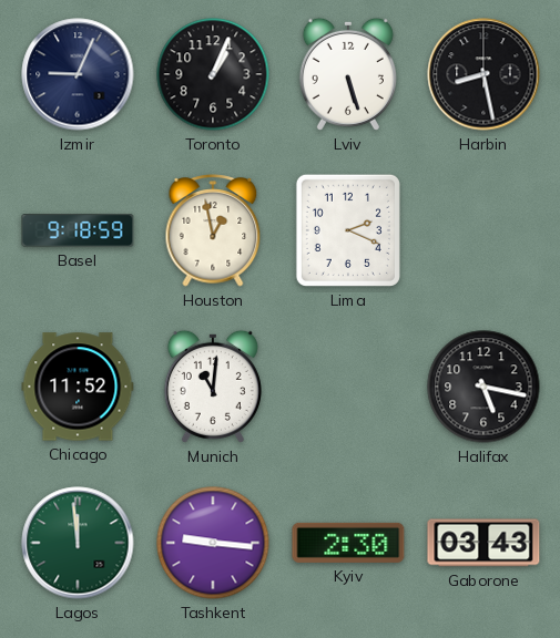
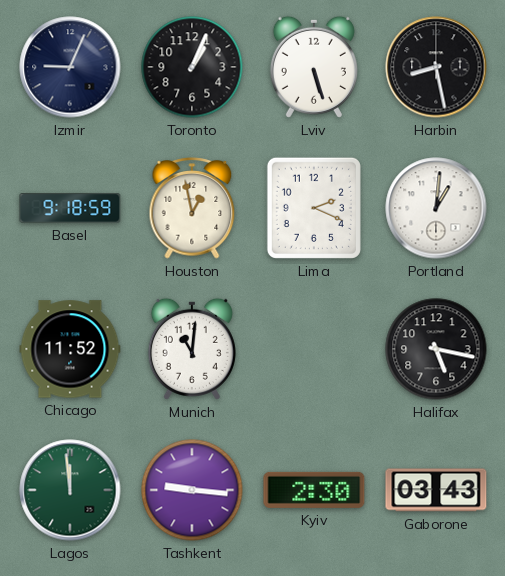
Portland: none -> 1:01
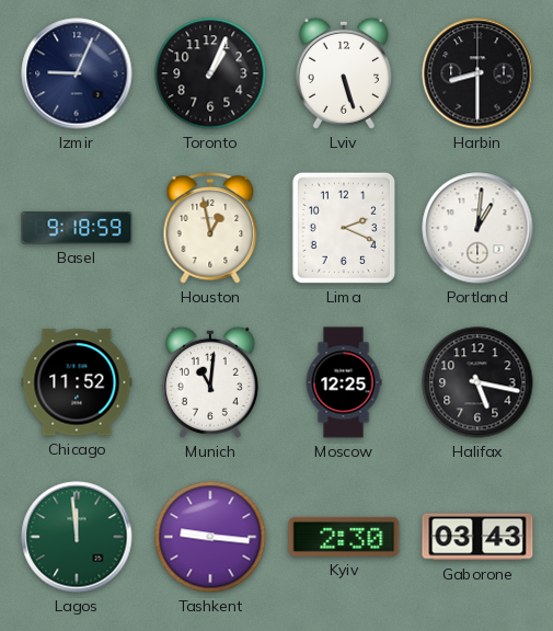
Harbin: 8:28 -> 8:30
Moscow: none -> 12:25
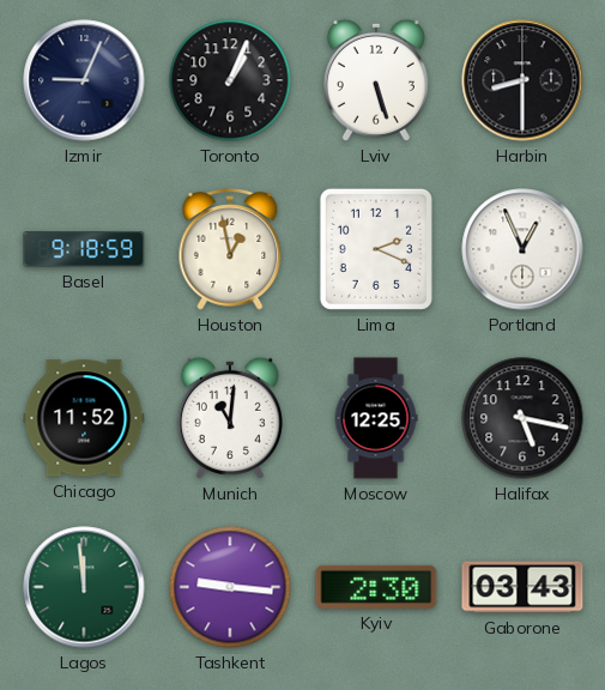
Portland: 1:01 -> 12:56
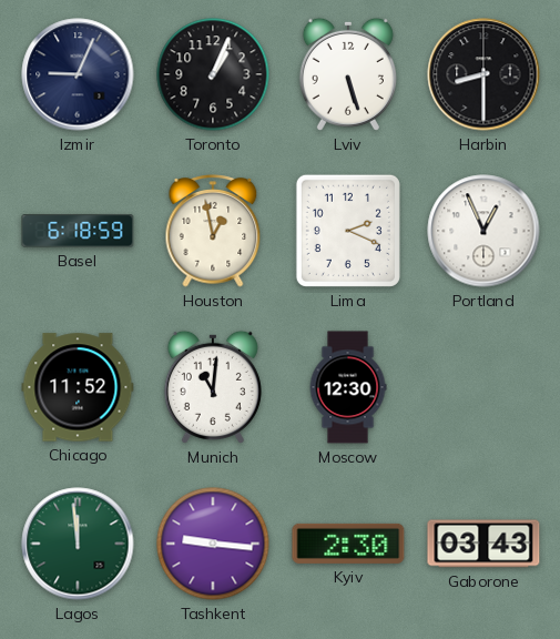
Basel: 9:18 -> 6:18
Moscow: 12:25 -> 12:30
Halifax: 5:17 -> none
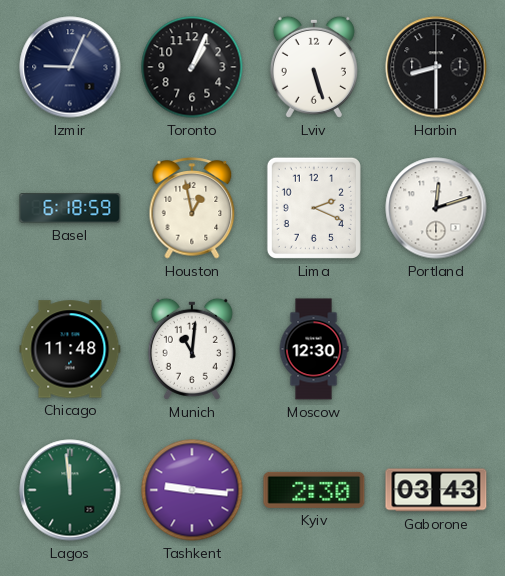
Portland: 12:56 -> 12:12
Chicago: 11:52 -> 11:48
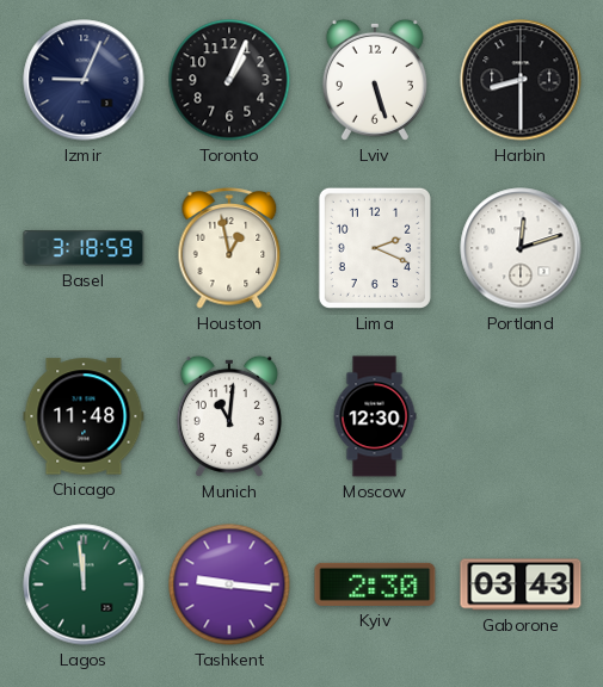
Basel: 6:18 -> 3:18
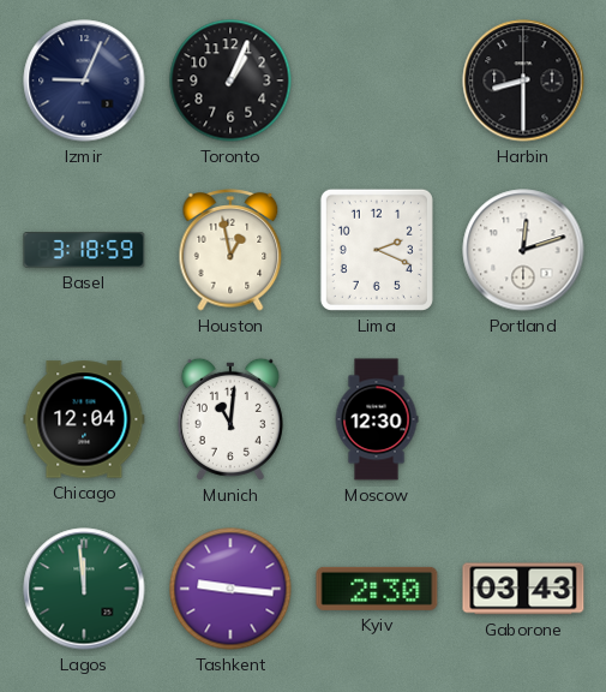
Lviv: 5:27 -> none
Chicago: 11:48 -> 12:04
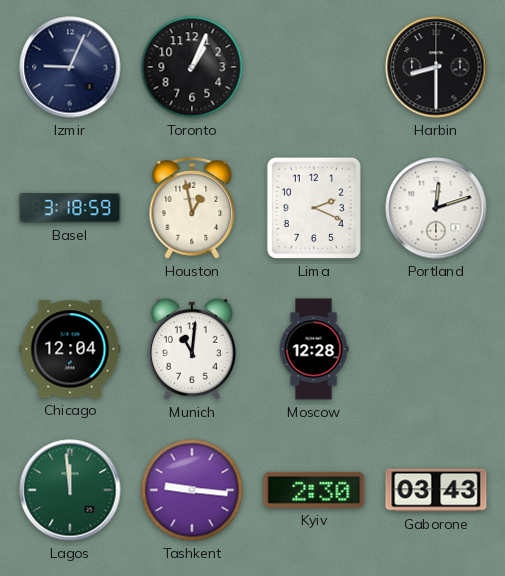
Moscow: 12:30 -> 12:28
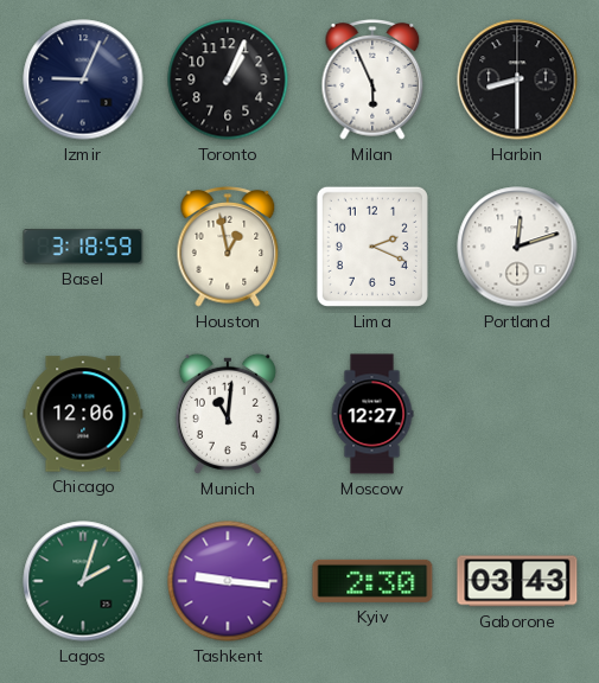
Milan: none -> 5:56
Chicago: 12:04 -> 12:06
Moscow: 12:28 -> 12:27
Lagos: 11:59 -> 2:03
